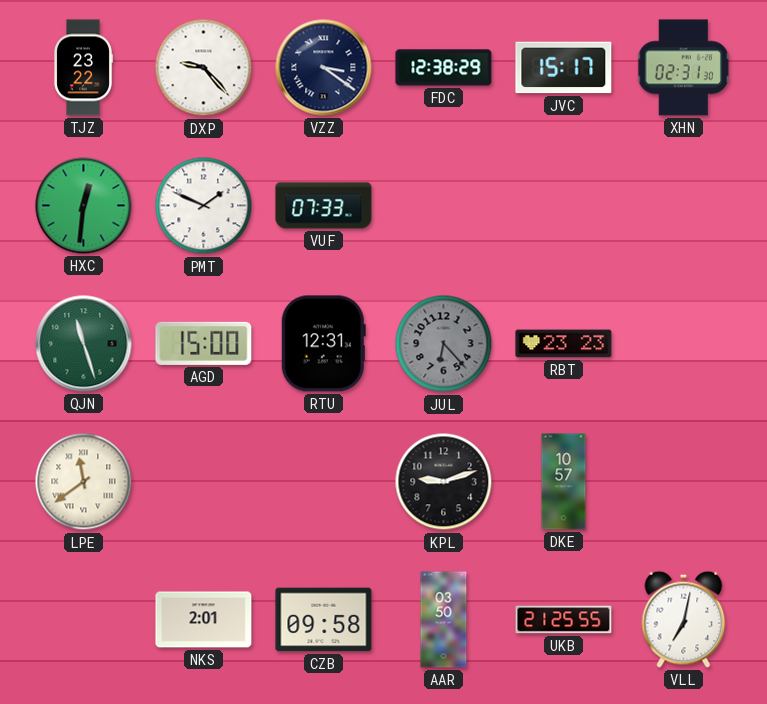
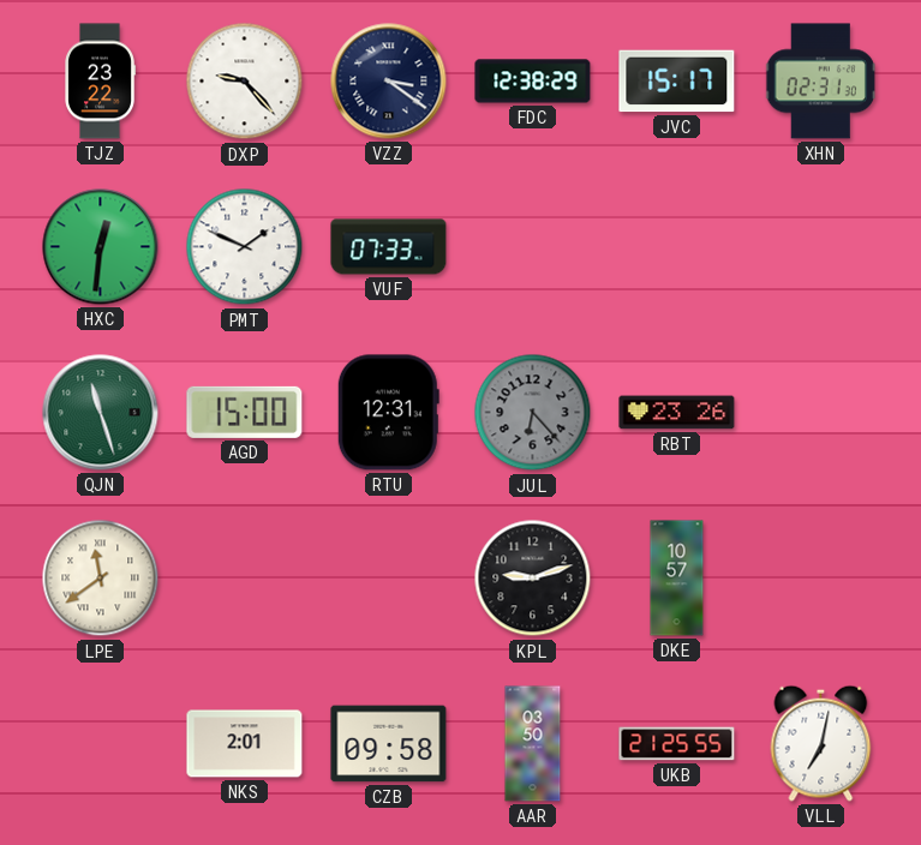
RBT: 23:23 -> 23:26
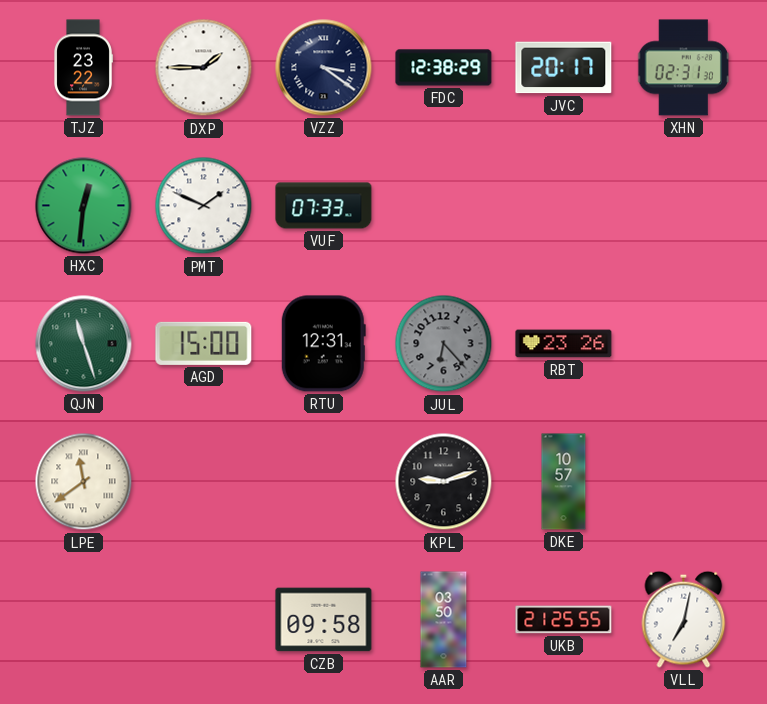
DXP: 9:23 -> 1:45
JVC: 15:17 -> 20:17
NKS: 2:01 -> none
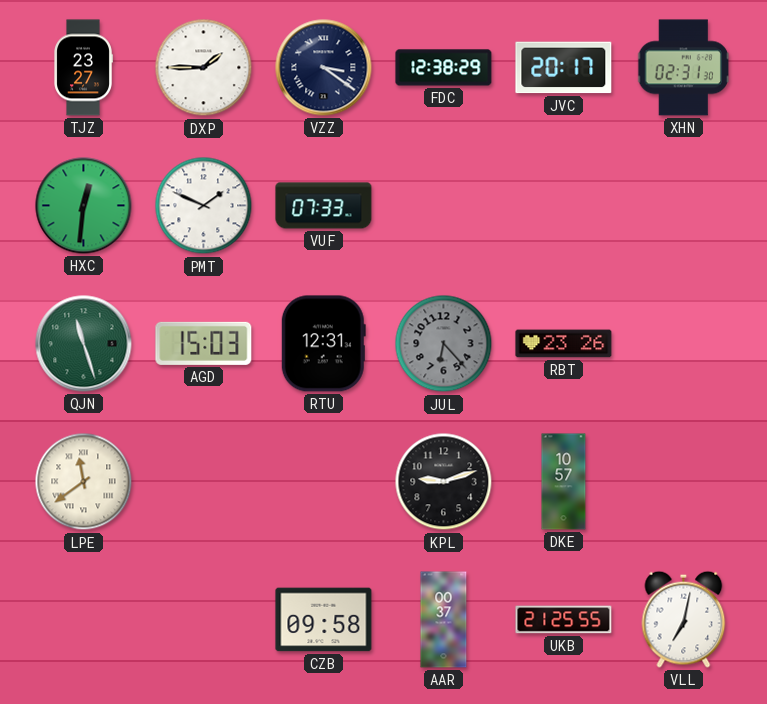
TJZ: 23:22 -> 23:27
AGD: 15:00 -> 15:03
AAR: 03:50 -> 00:37
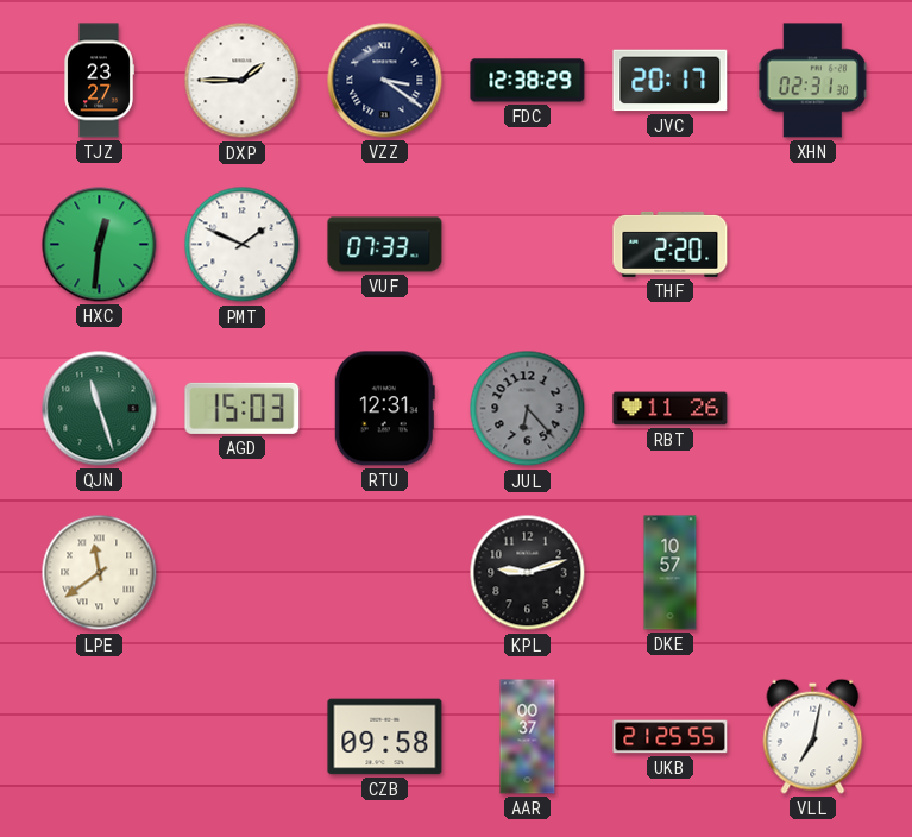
THF: none -> 2:20
RBT: 23:26 -> 11:26
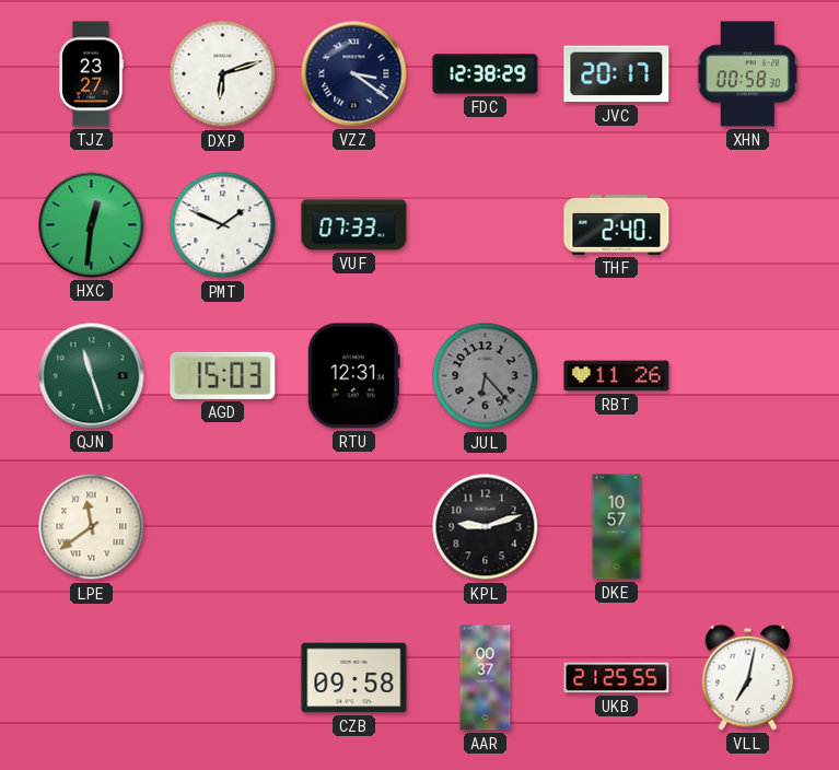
DXP: 1:45 -> 6:12
XHN: 02:31 -> 00:58
THF: 2:20 -> 2:40
